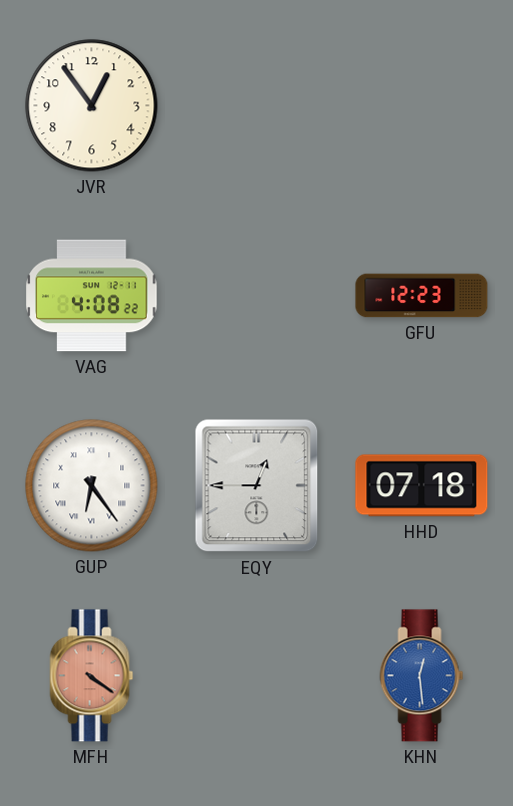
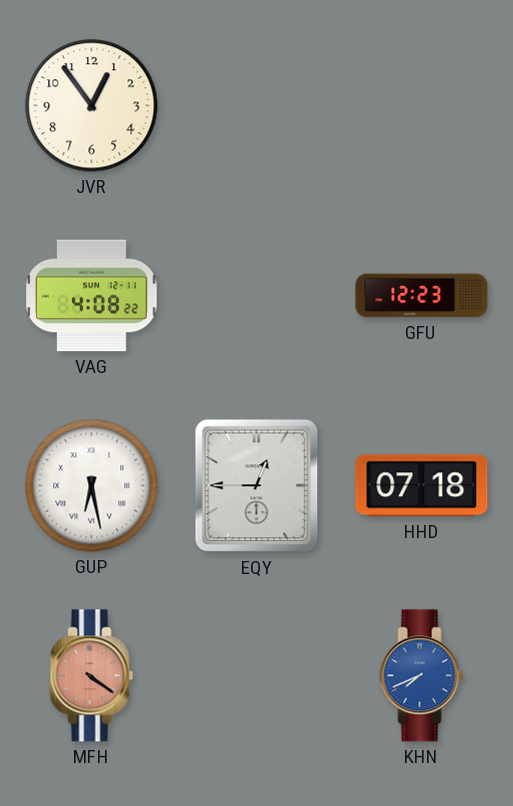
GUP: 6:24 -> 6:28
KHN: 12:29 -> 7:41
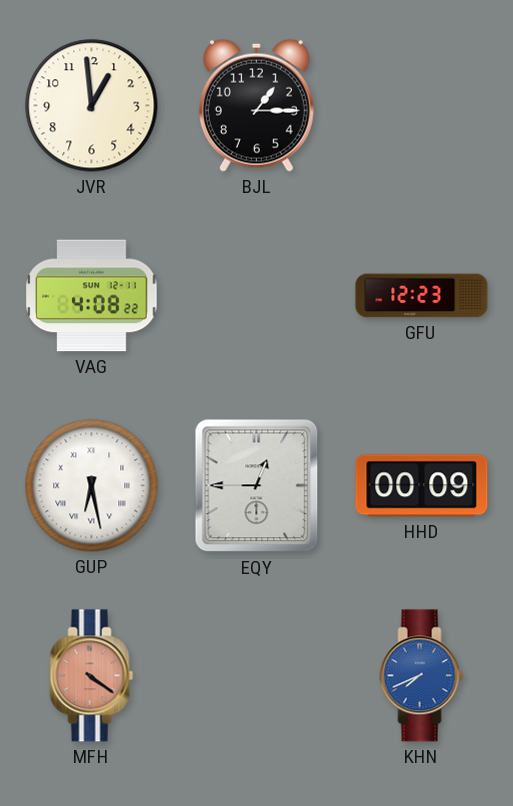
JVR: 12:54 -> 12:59
BJL: none -> 1:15
HHD: 07:18 -> 00:09
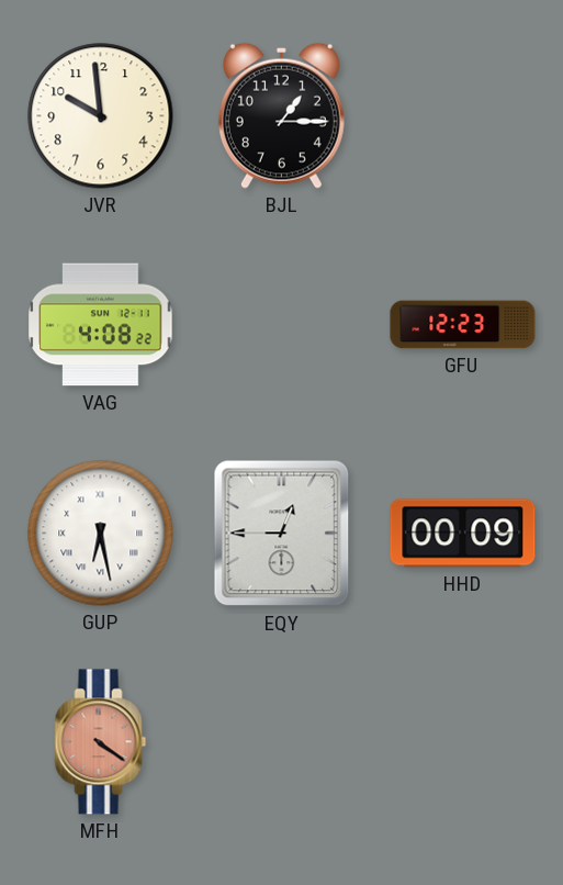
JVR: 12:59 -> 9:59
KHN: 7:41 -> none
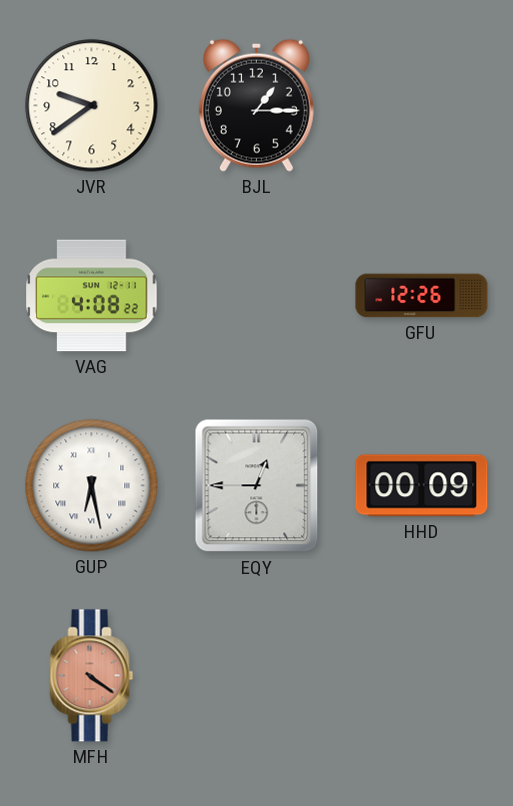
JVR: 9:59 -> 9:39
GFU: 12:23 -> 12:26
